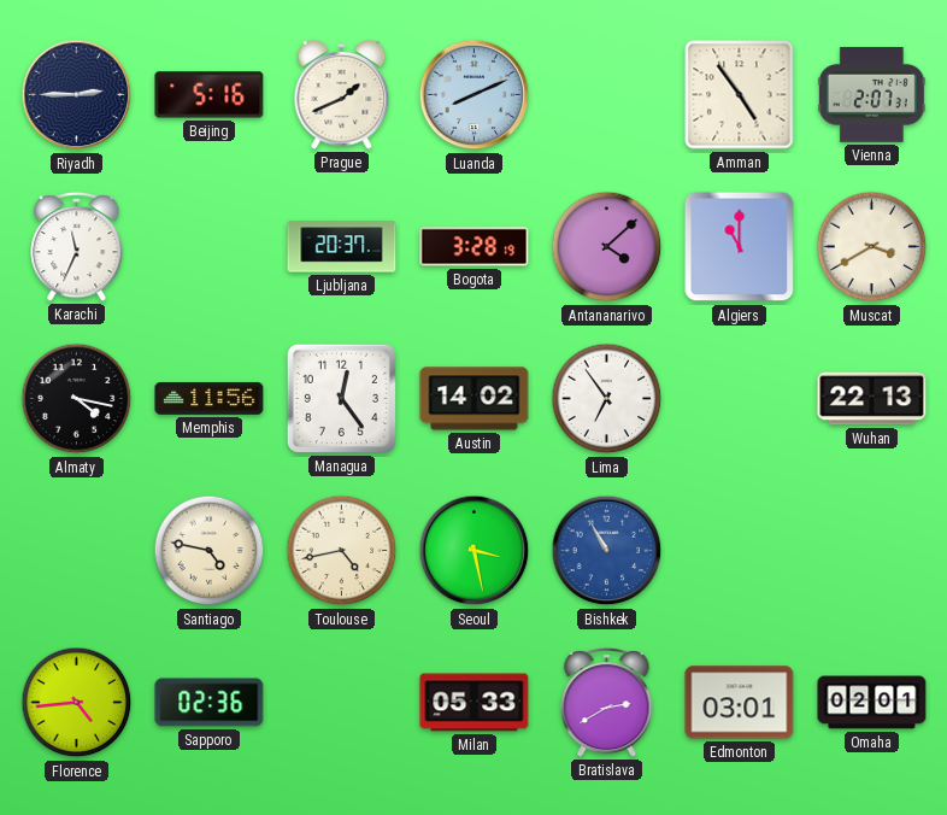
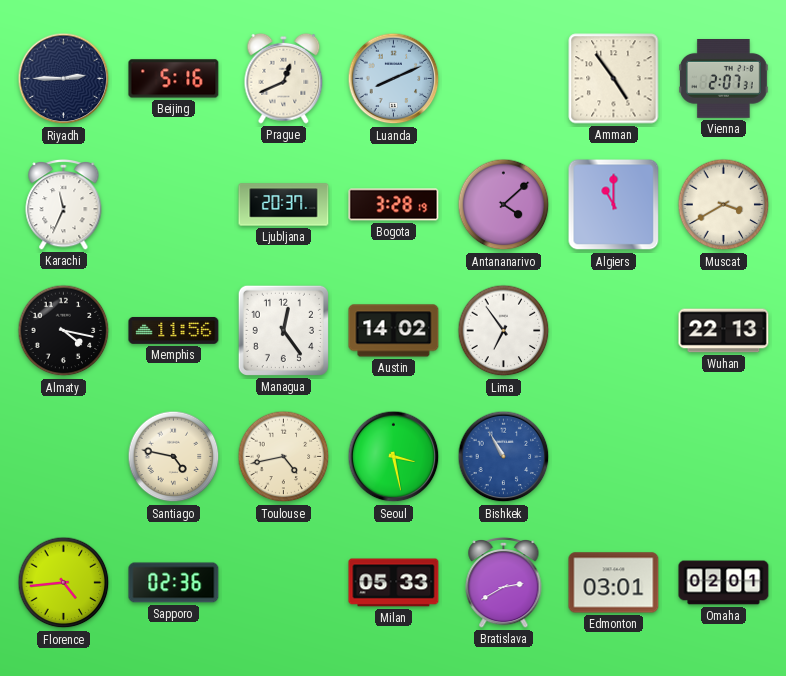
Prague: 1:41 -> 12:41
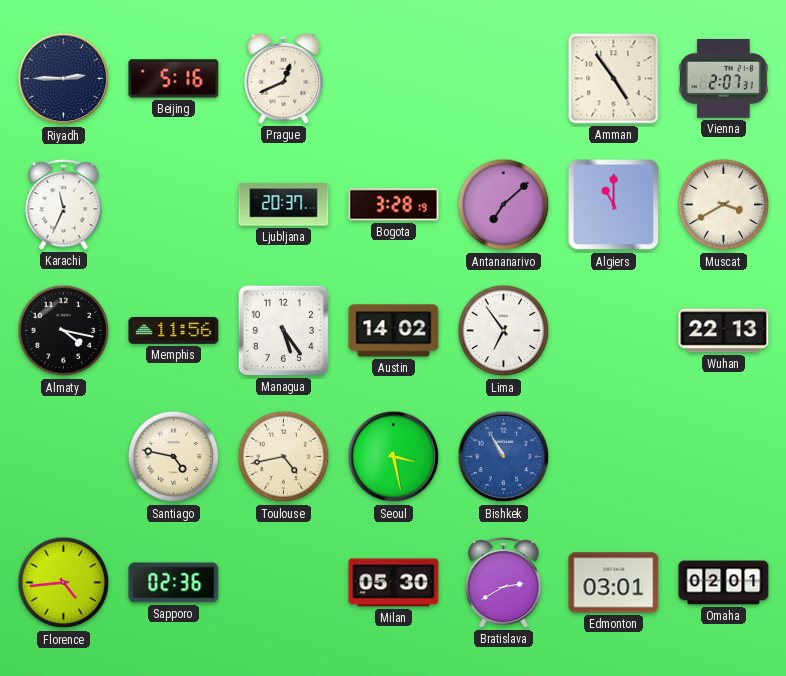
Luanda: 8:11 -> none
Antananarivo: 4:08 -> 7:08
Managua: 12:24 -> 5:24
Milan: 05:33 -> 05:30
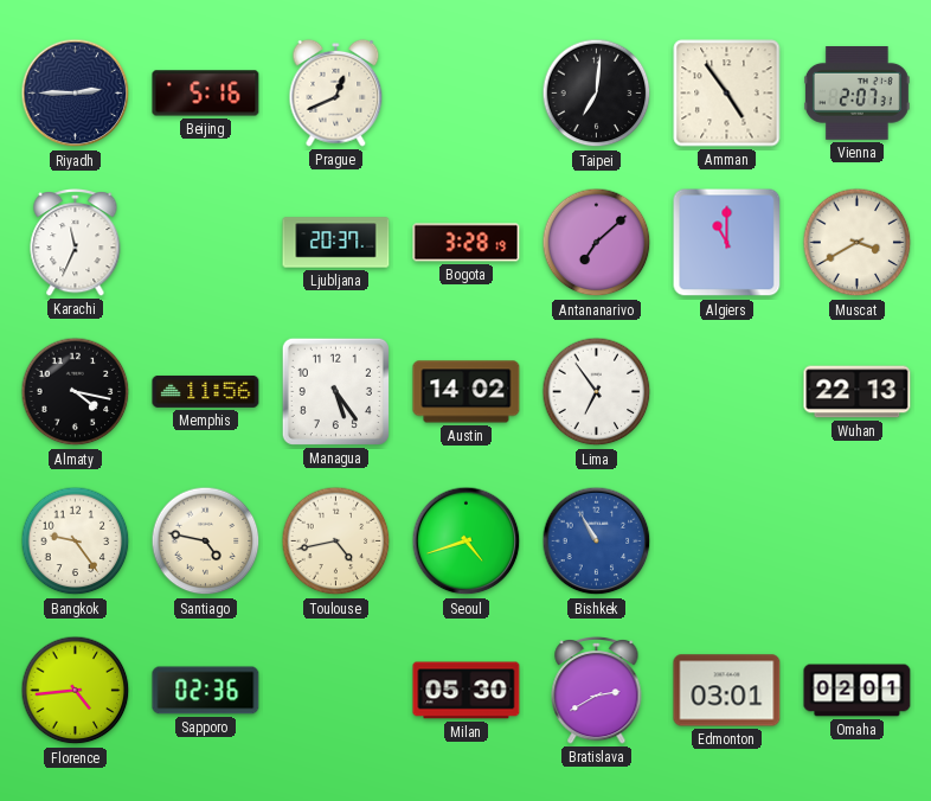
Taipei: none -> 7:01
Bangkok: none -> 9:24
Seoul: 3:28 -> 4:42
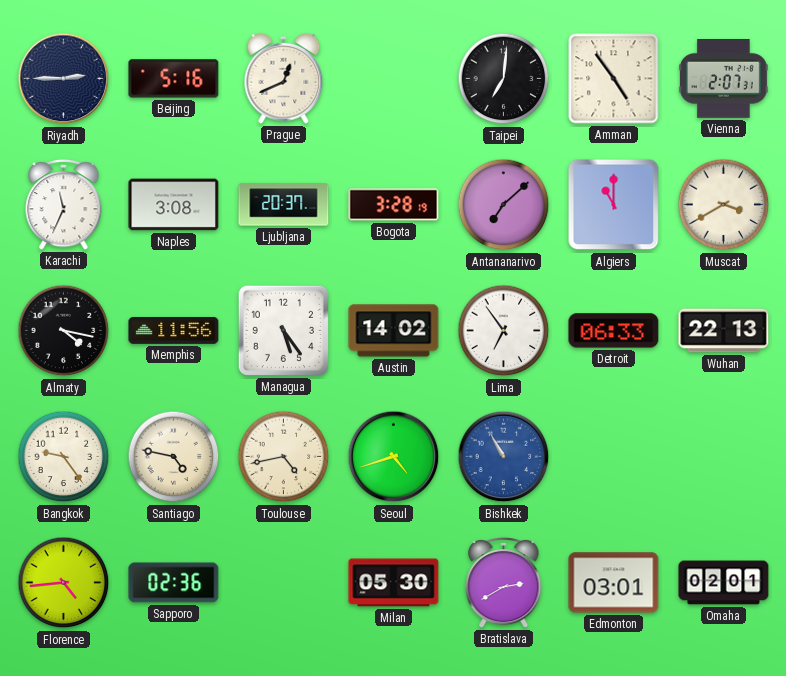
Naples: none -> 3:08
Detroit: none -> 06:33
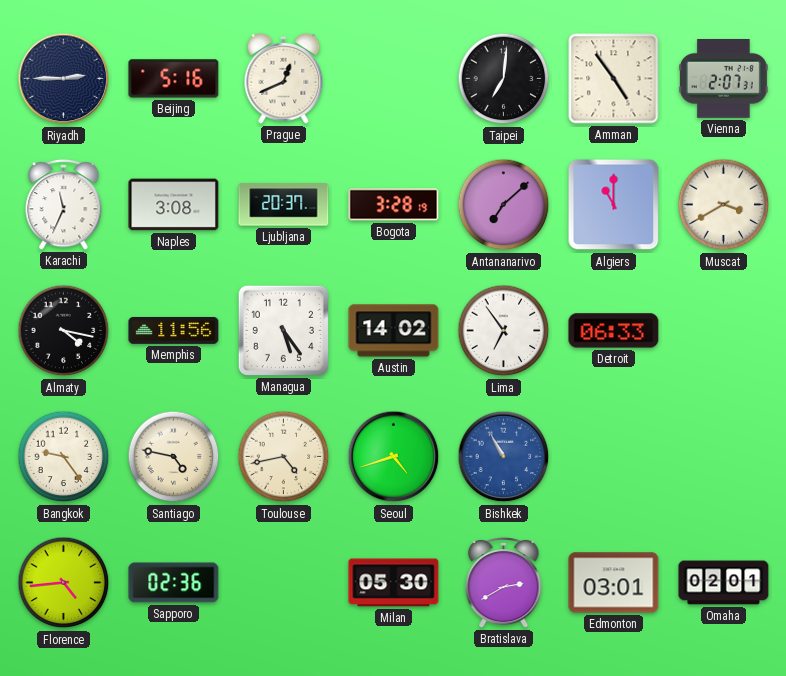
Wuhan: 22:13 -> none
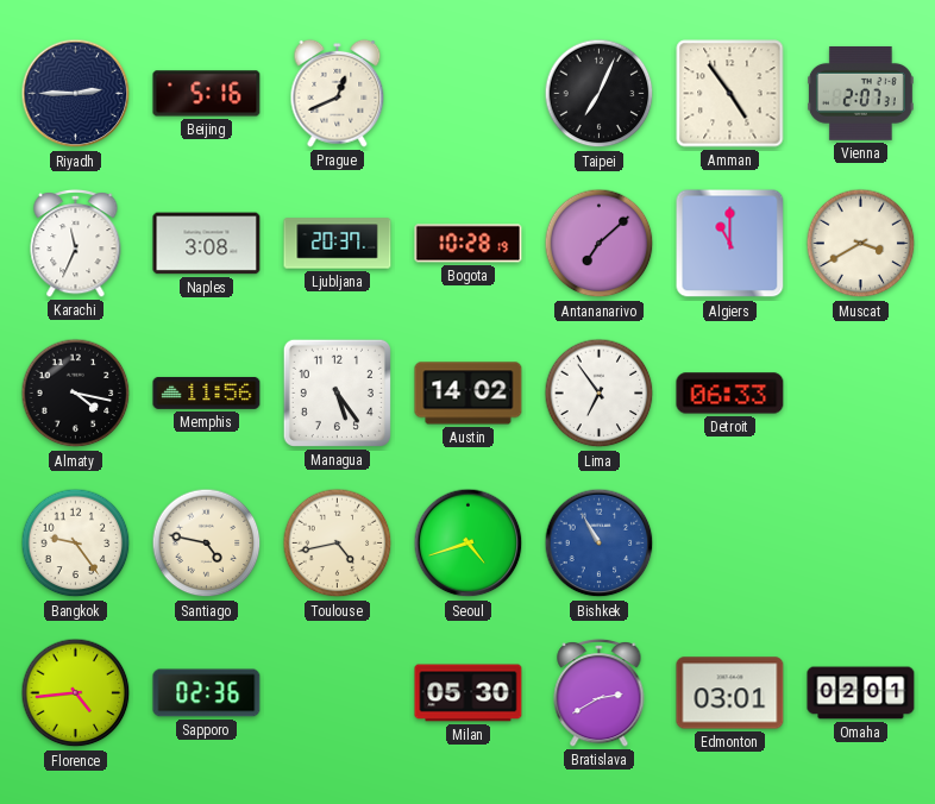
Taipei: 7:01 -> 7:04
Bogota: 3:28 -> 10:28
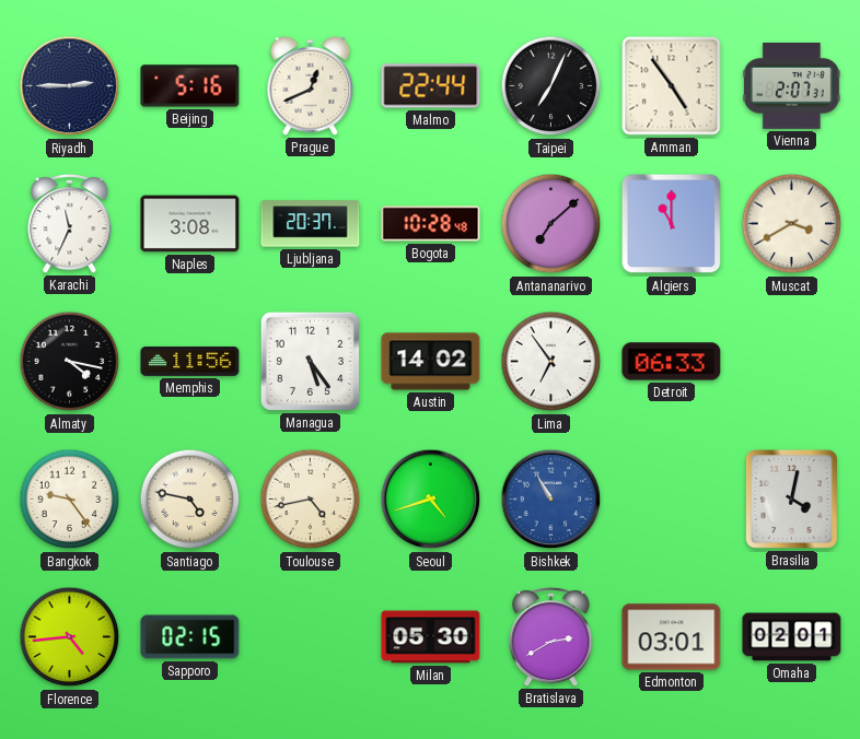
Malmo: none -> 22:44
Bogota: 10:28:19 -> 10:28:48
Brasilia: none -> 4:02
Sapporo: 02:36 -> 02:15
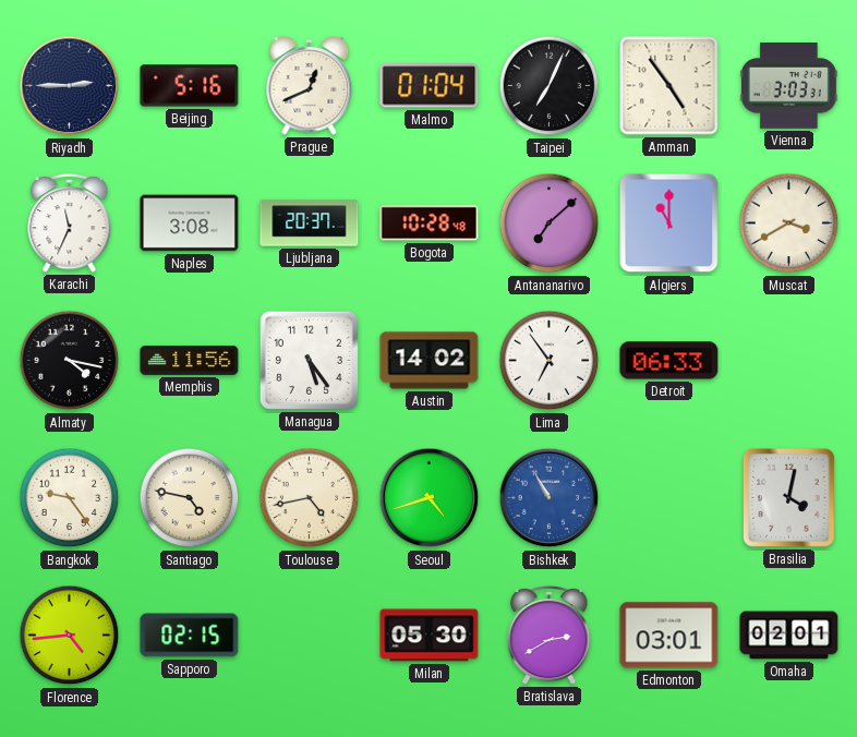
Malmo: 22:44 -> 01:04
Vienna: 2:07 -> 3:03
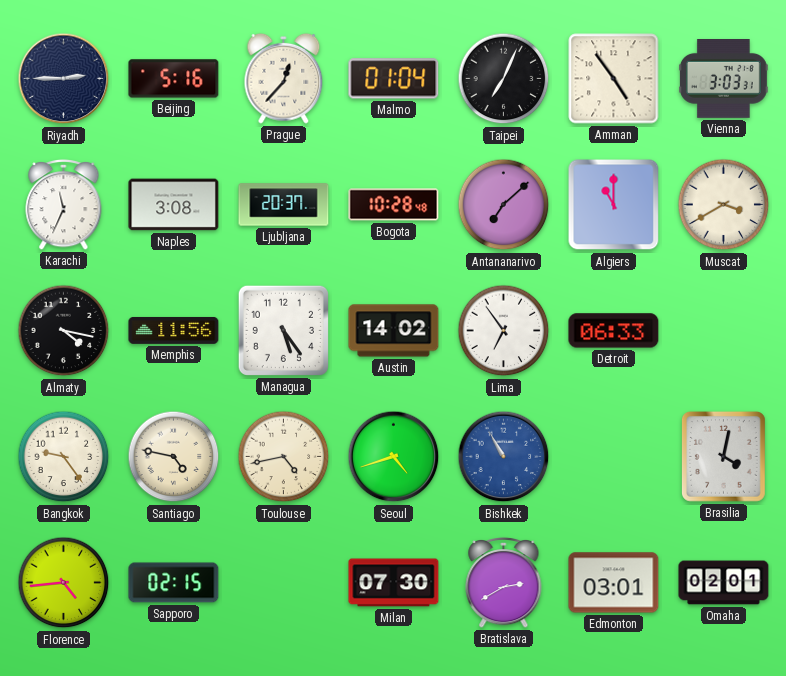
Prague: 12:41 -> 12:37
Milan: 05:30 -> 07:30
